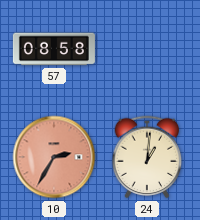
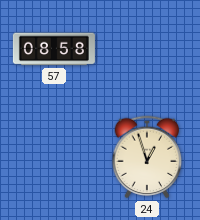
10: 2:35 -> none
24: 1:01 -> 12:57
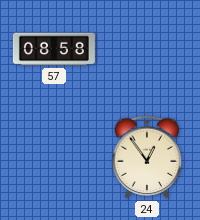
24: 12:57 -> 12:54
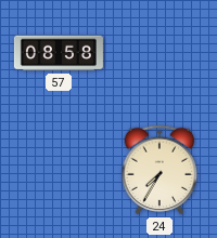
24: 12:54 -> 7:35
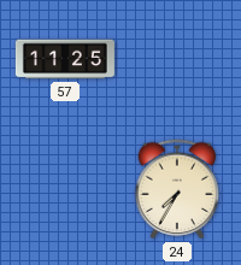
57: 08:58 -> 11:25
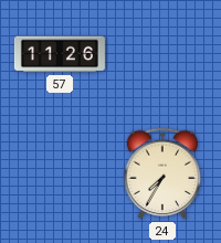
57: 11:25 -> 11:26
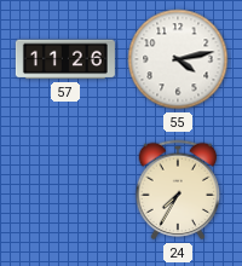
55: none -> 4:13
